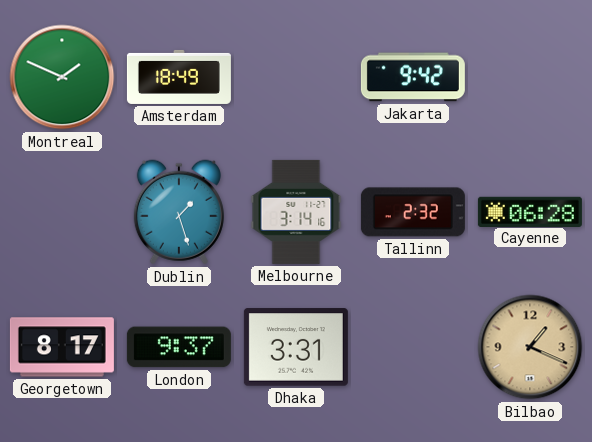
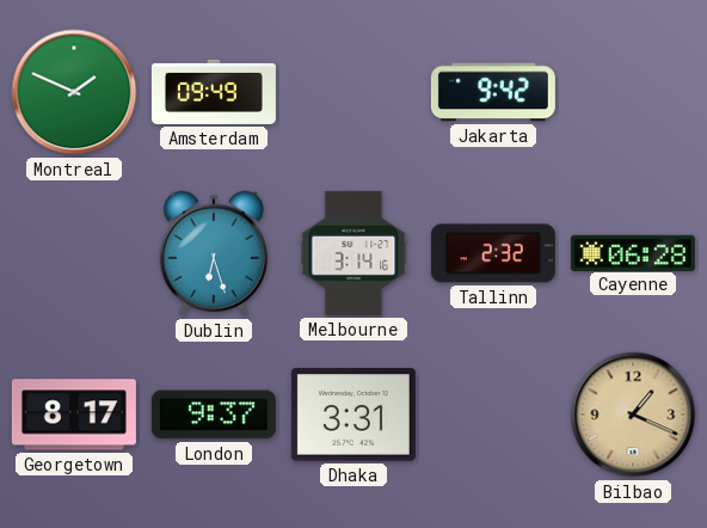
Amsterdam: 18:49 -> 09:49
Dublin: 1:27 -> 6:27
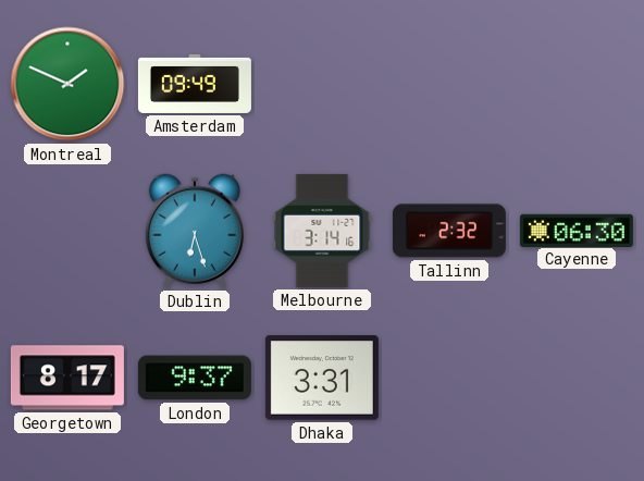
Jakarta: 9:42 -> none
Cayenne: 06:28 -> 06:30
Bilbao: 1:19 -> none
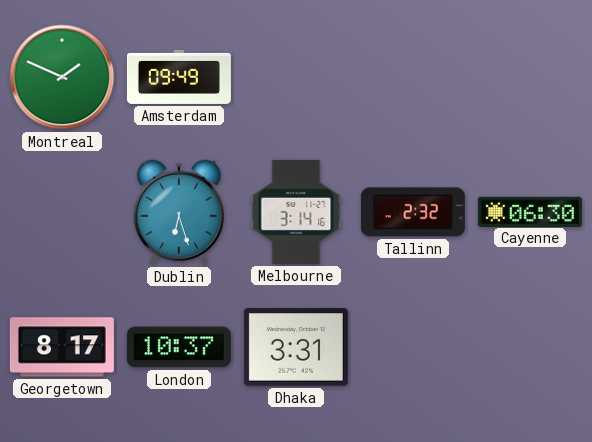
London: 9:37 -> 10:37
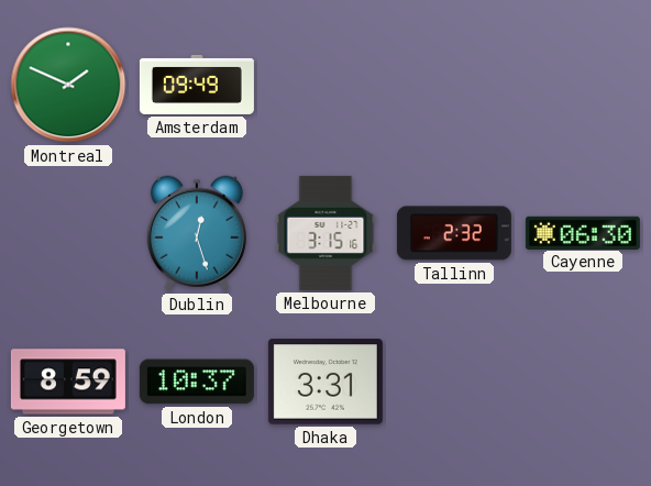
Dublin: 6:27 -> 12:27
Melbourne: 3:14 -> 3:15
Georgetown: 8:17 -> 8:59
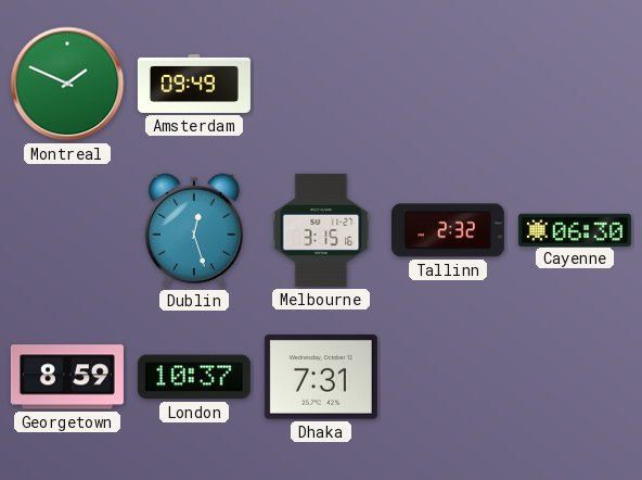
Dhaka: 3:31 -> 7:31
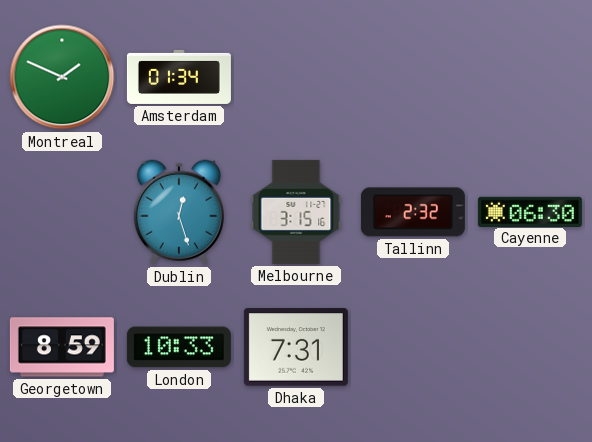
Amsterdam: 09:49 -> 01:34
London: 10:37 -> 10:33
